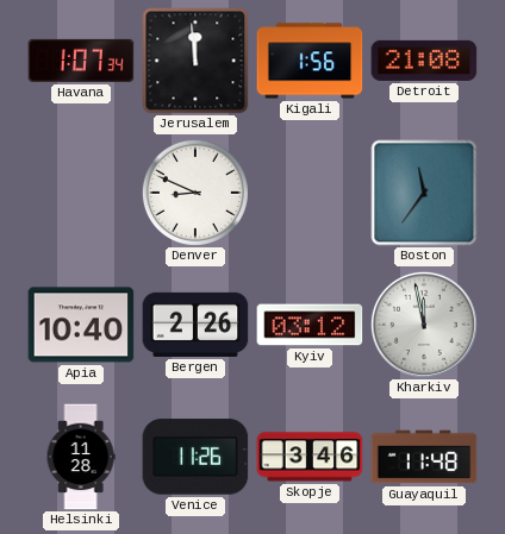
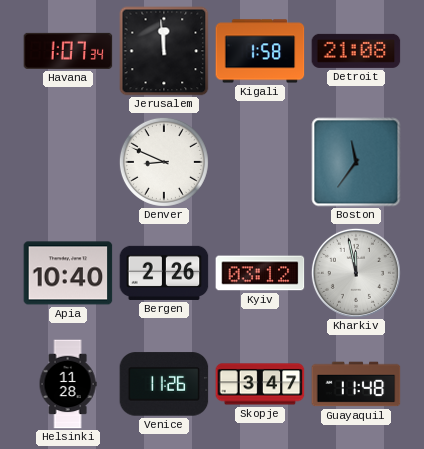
Kigali: 1:56 -> 1:58
Skopje: 3:46 -> 3:47
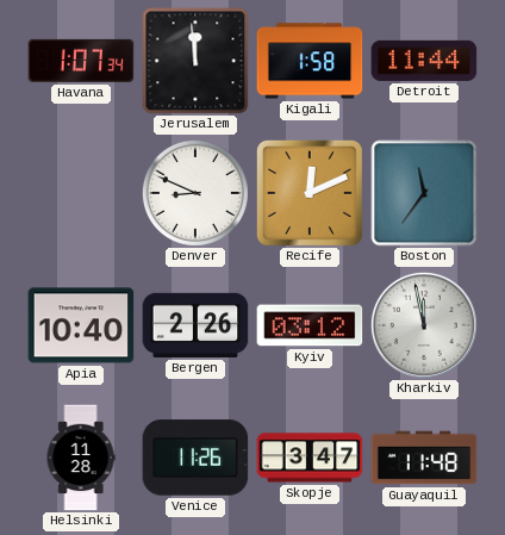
Detroit: 21:08 -> 11:44
Recife: none -> 12:11
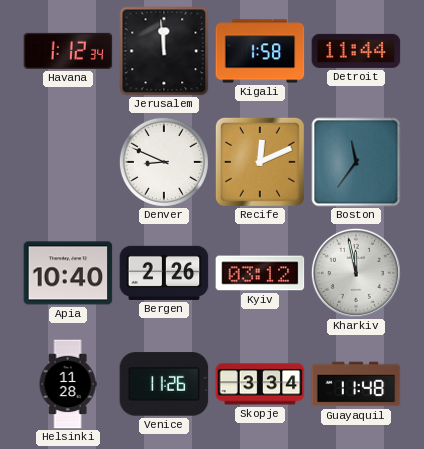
Havana: 1:07 -> 1:12
Skopje: 3:47 -> 3:34
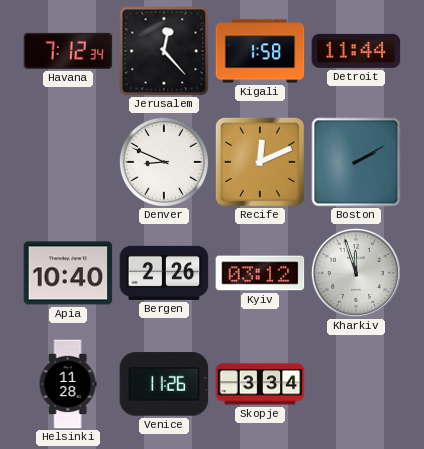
Havana: 1:12 -> 7:12
Jerusalem: 11:59 -> 12:23
Boston: 11:36 -> 2:10
Kharkiv: 11:58 -> 11:57
Guayaquil: 11:48 -> none
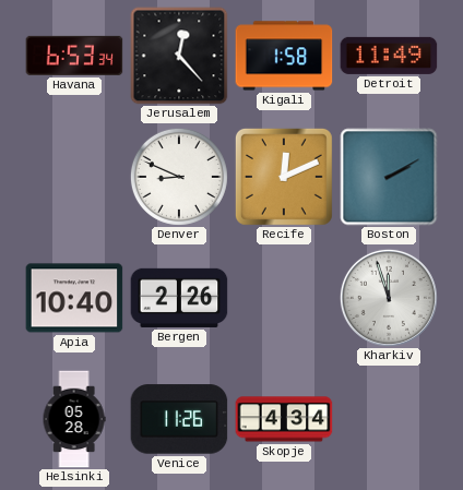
Havana: 7:12 -> 6:53
Detroit: 11:44 -> 11:49
Kyiv: 03:12 -> none
Helsinki: 11:28 -> 05:28
Skopje: 3:34 -> 4:34
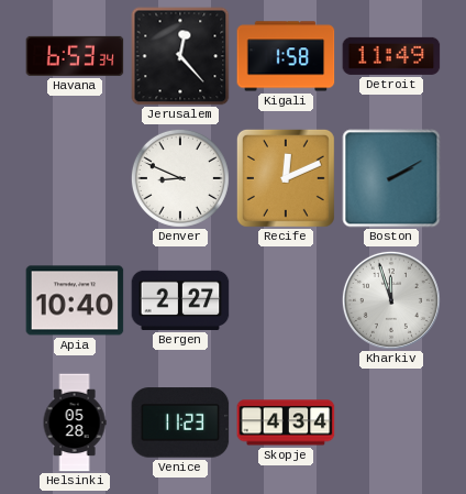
Bergen: 2:26 -> 2:27
Venice: 11:26 -> 11:23
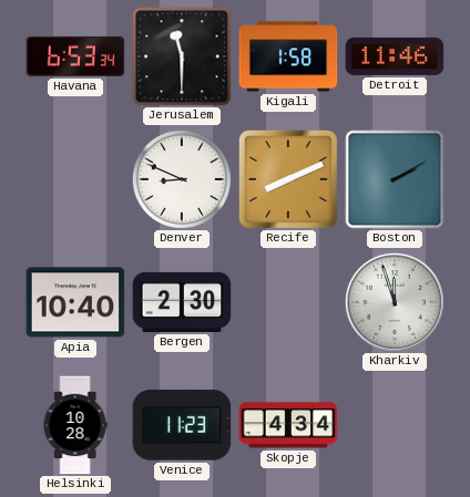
Jerusalem: 12:23 -> 11:30
Detroit: 11:49 -> 11:46
Recife: 12:11 -> 8:11
Bergen: 2:27 -> 2:30
Helsinki: 05:28 -> 10:28
